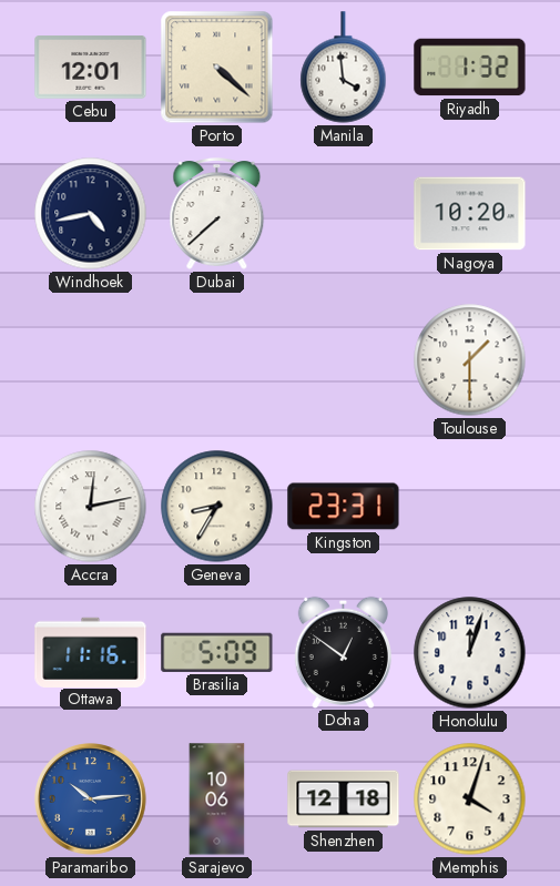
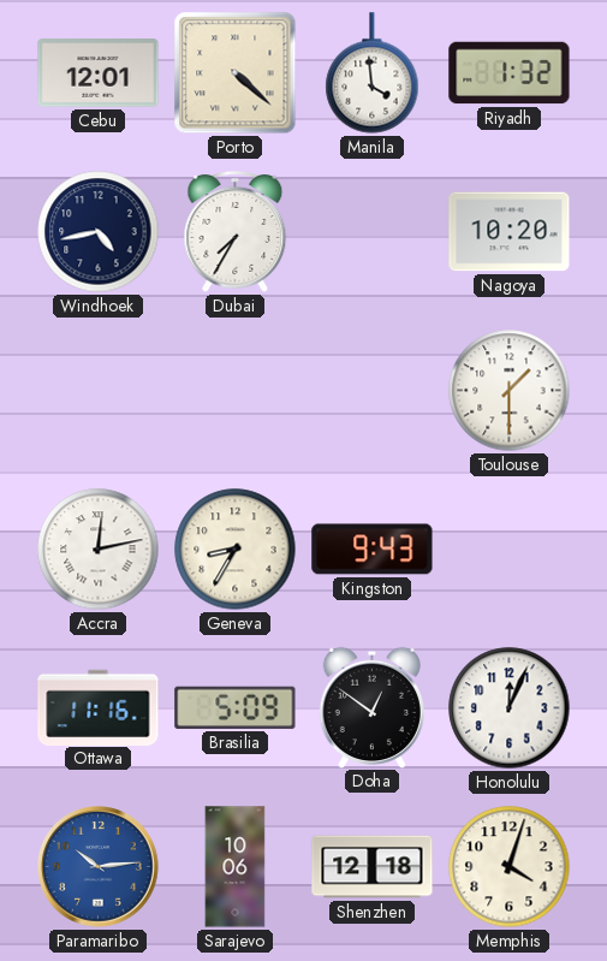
Dubai: 7:38 -> 7:35
Kingston: 23:31 -> 9:43
Honolulu: 12:03 -> 12:04
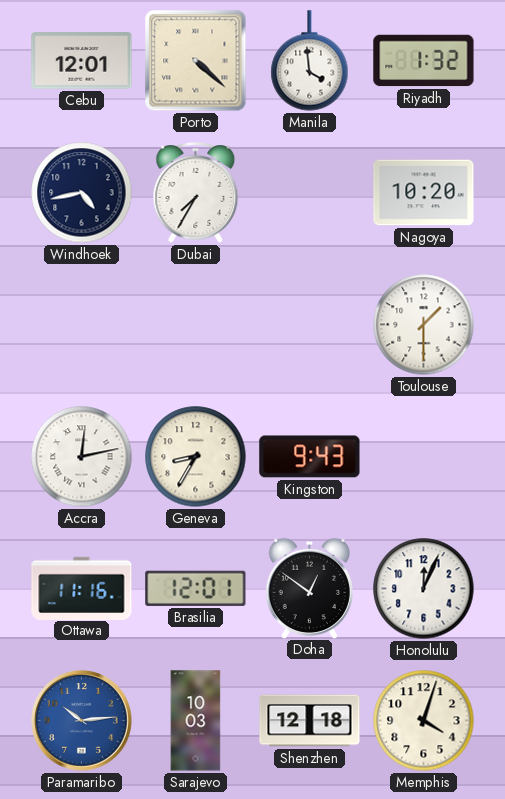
Brasilia: 5:09 -> 12:01
Sarajevo: 10:06 -> 10:03
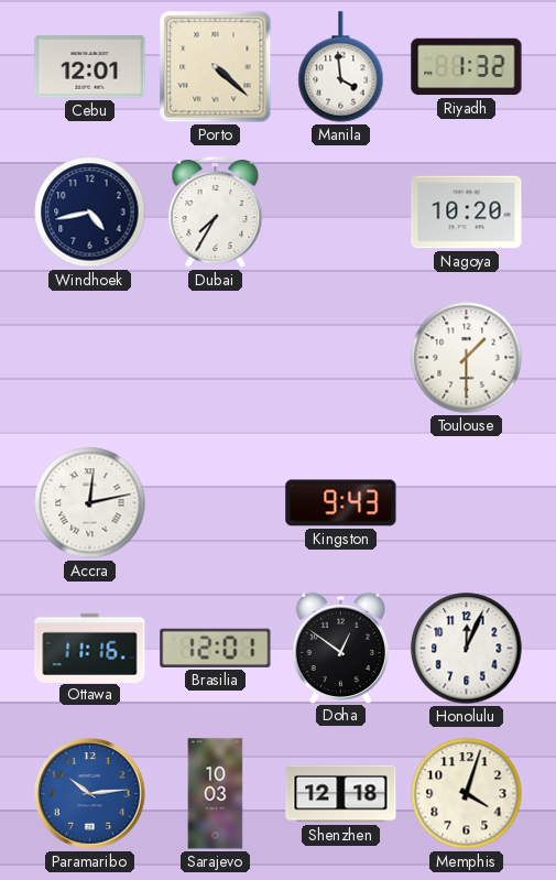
Geneva: 8:35 -> none
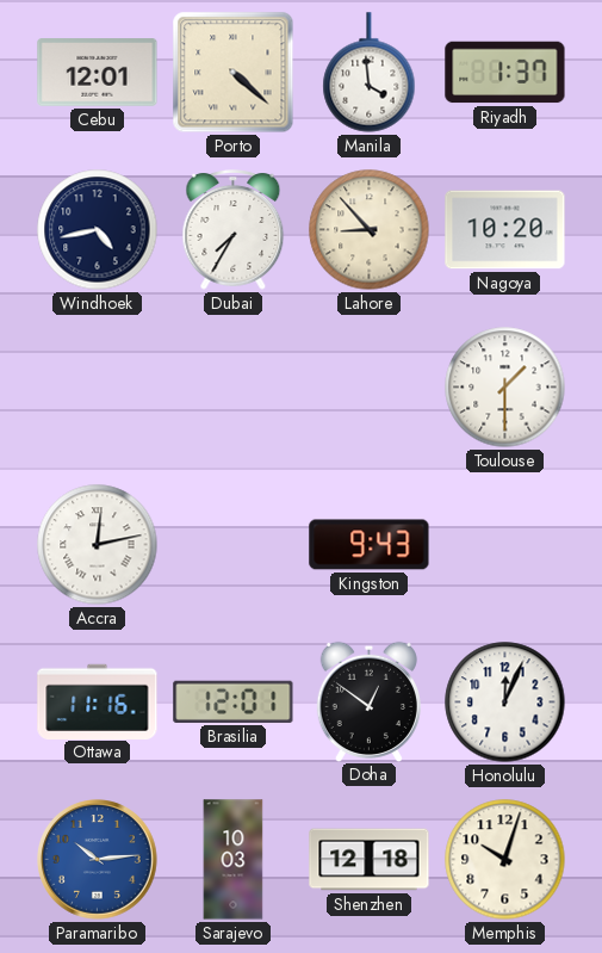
Riyadh: 1:32 -> 1:37
Lahore: none -> 8:53
Memphis: 4:03 -> 10:03
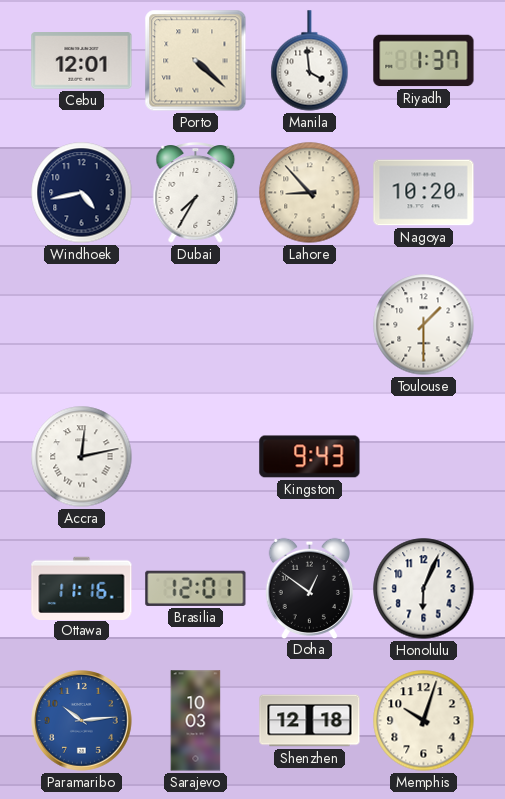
Honolulu: 12:04 -> 6:04
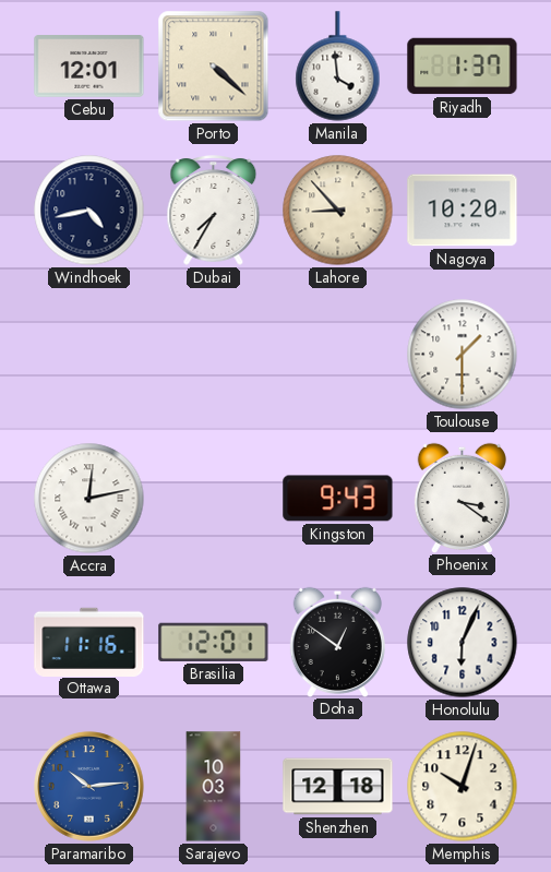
Phoenix: none -> 3:21
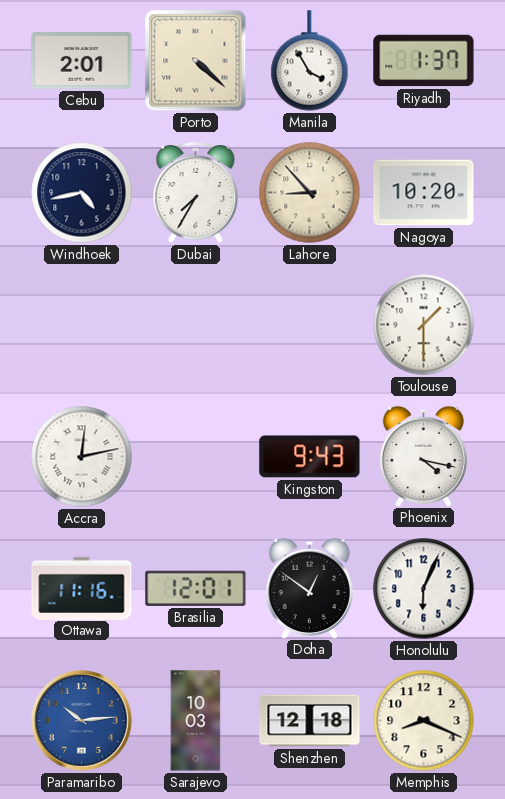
Cebu: 12:01 -> 2:01
Manila: 3:59 -> 3:55
Phoenix: 3:21 -> 4:17
Memphis: 10:03 -> 8:19
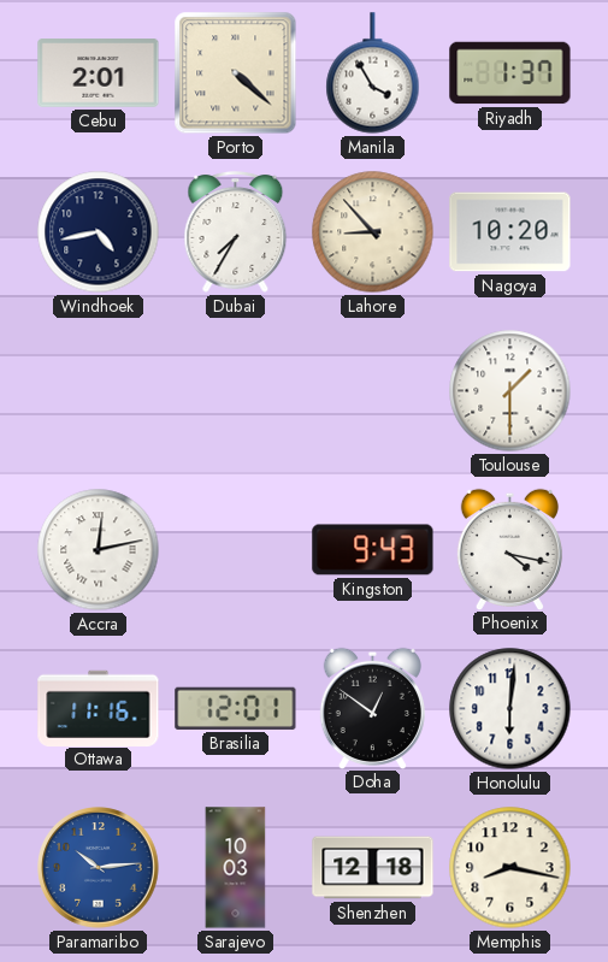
Honolulu: 6:04 -> 6:01
Memphis: 8:19 -> 8:17
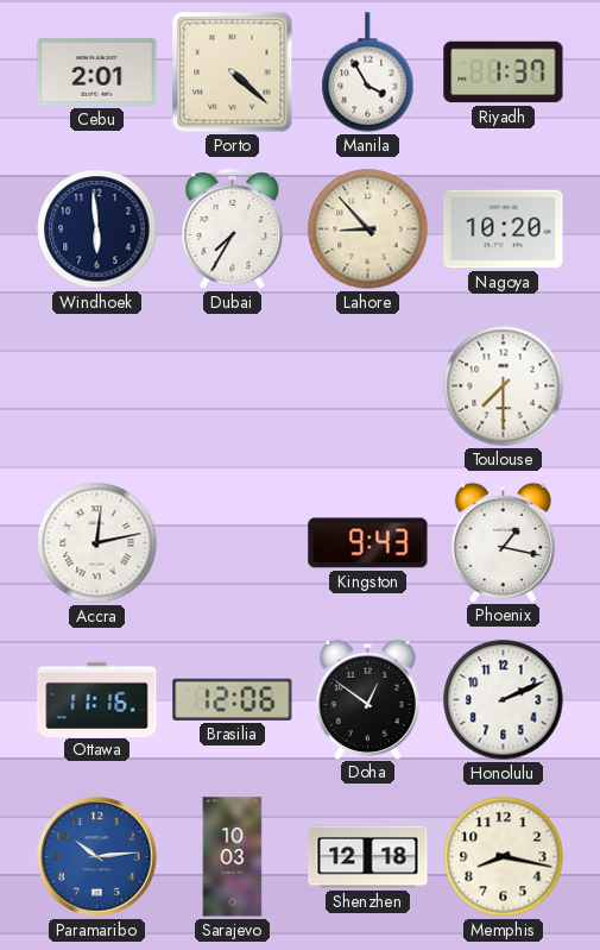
Windhoek: 4:43 -> 5:59
Toulouse: 1:30 -> 7:30
Phoenix: 4:17 -> 1:17
Brasilia: 12:01 -> 12:06
Honolulu: 6:01 -> 2:11
